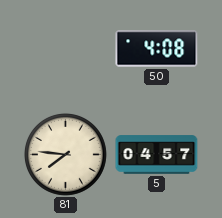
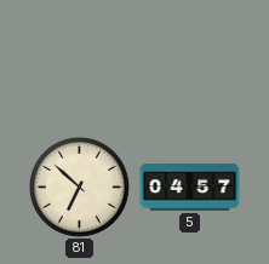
50: 4:08 -> none
81: 7:46 -> 6:52
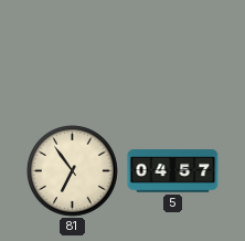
81: 6:52 -> 6:54
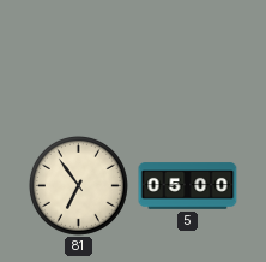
5: 04:57 -> 05:00
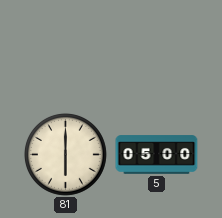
81: 6:54 -> 6:00
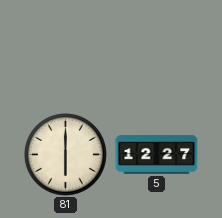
5: 05:00 -> 12:27
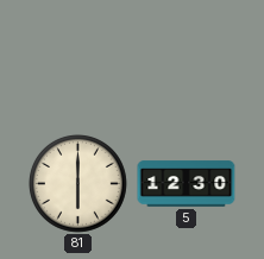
5: 12:27 -> 12:30
